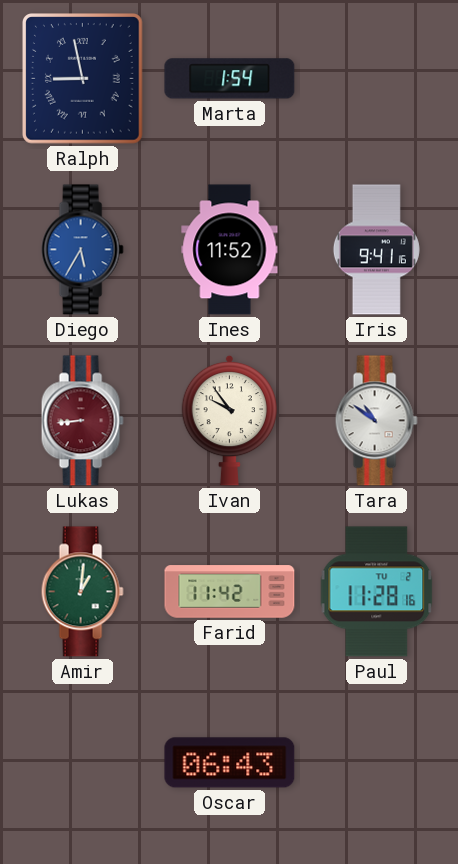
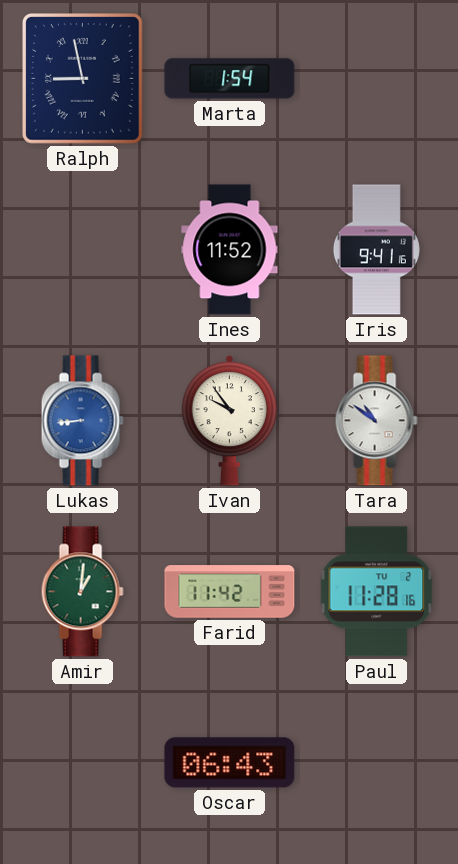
Diego: 5:35 -> none
Lukas dial: burgundy -> blue
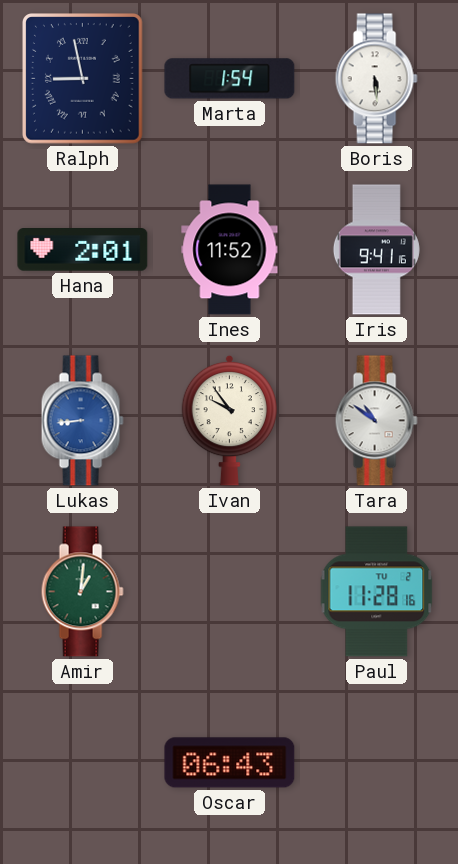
Boris: none -> 5:29
Hana: none -> 2:01
Farid: 11:42 -> none
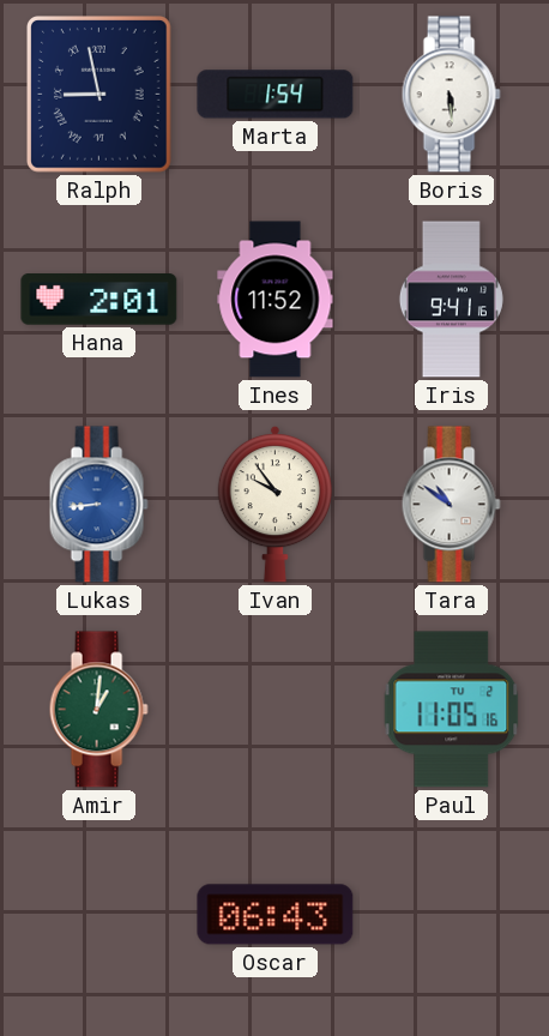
Paul: 11:28 -> 11:05
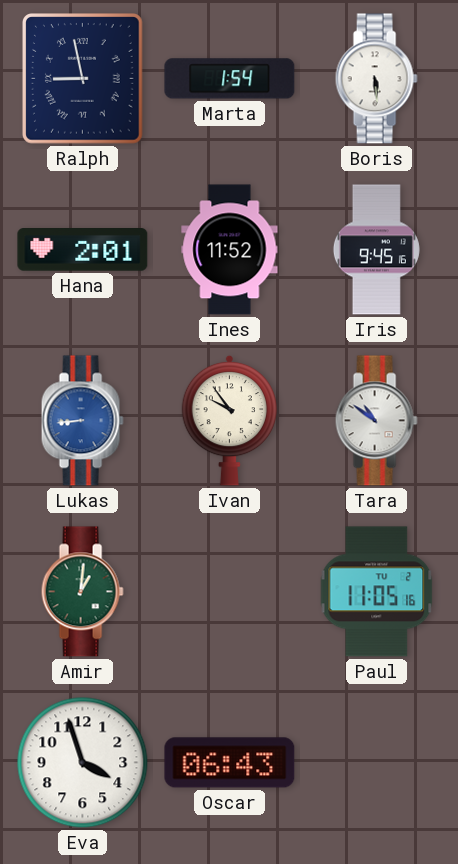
Iris: 9:41 -> 9:45
Eva: none -> 3:57
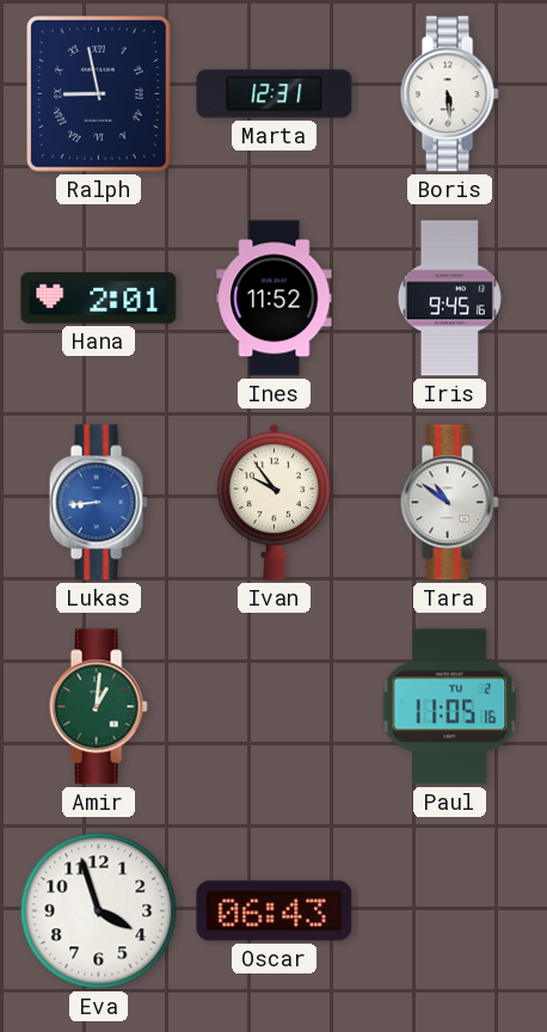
Marta: 1:54 -> 12:31
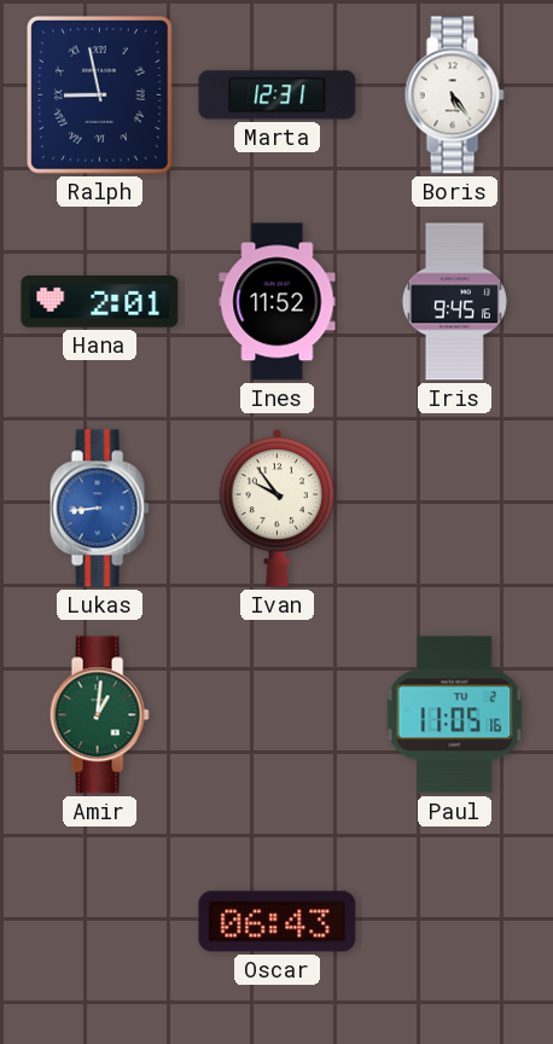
Boris: 5:29 -> 5:24
Tara: 10:51 -> none
Eva: 3:57 -> none
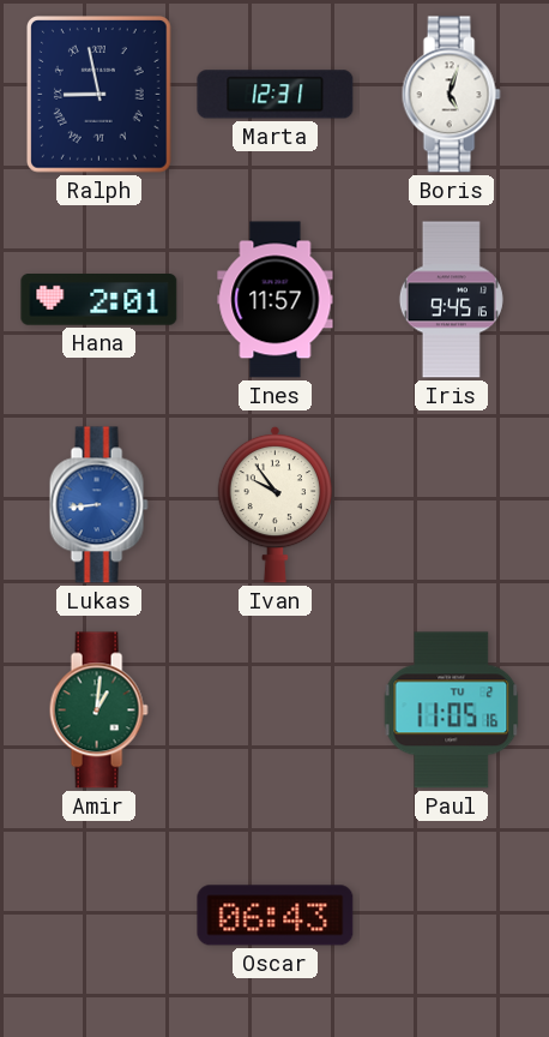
Boris: 5:24 -> 5:03
Ines: 11:52 -> 11:57
